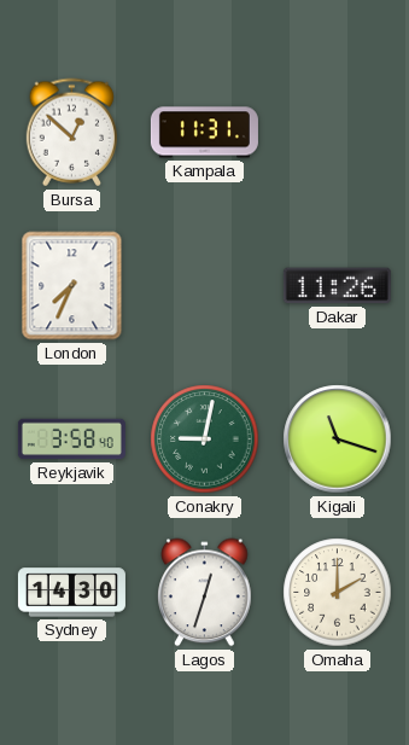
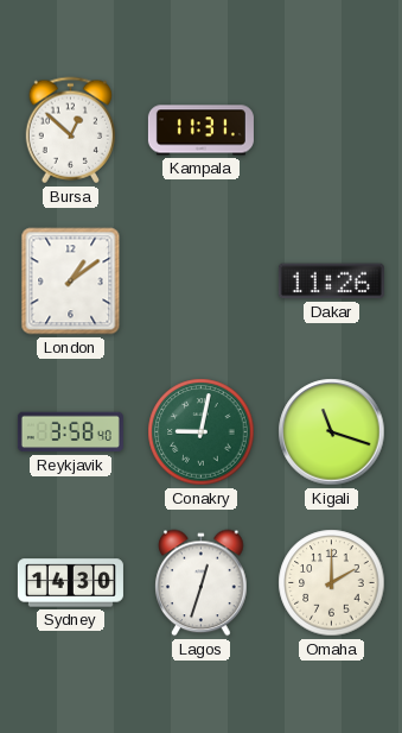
London: 7:34 -> 1:09
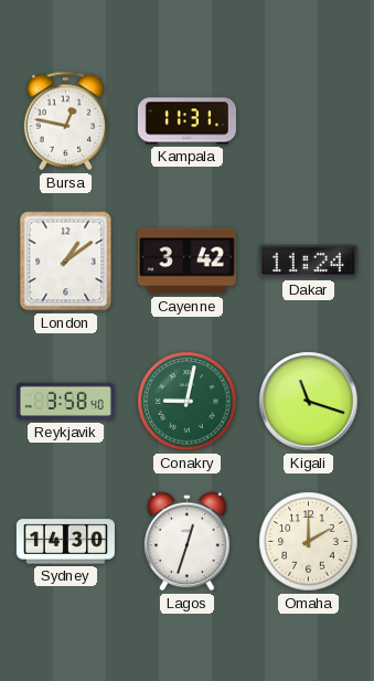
Bursa: 12:52 -> 12:47
Cayenne: none -> 3:42
Dakar: 11:26 -> 11:24
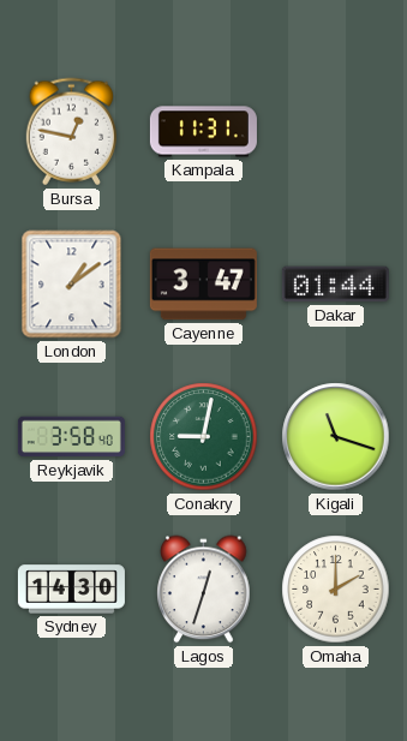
Cayenne: 3:42 -> 3:47
Dakar: 11:24 -> 01:44
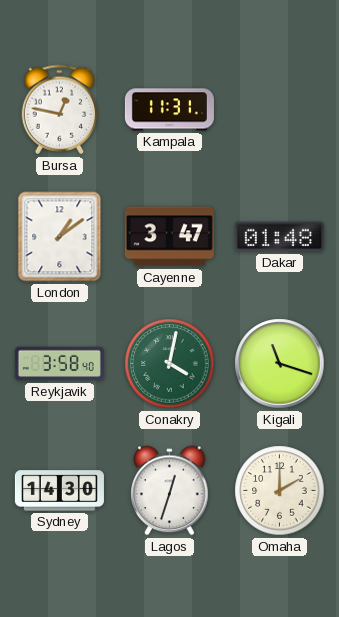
Dakar: 01:44 -> 01:48
Conakry: 9:02 -> 4:02
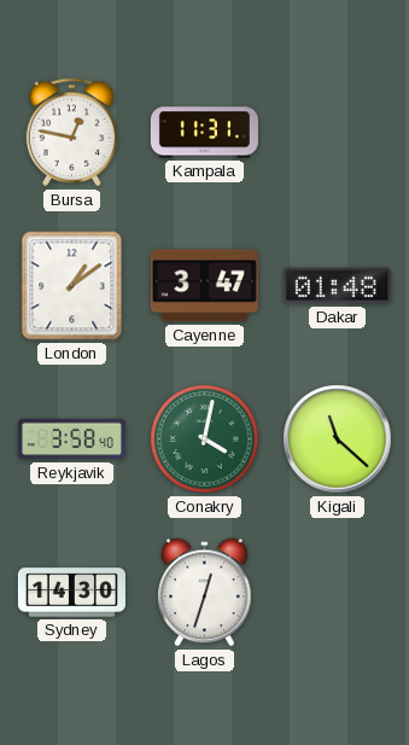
Kigali: 11:18 -> 11:22
Omaha: 2:00 -> none
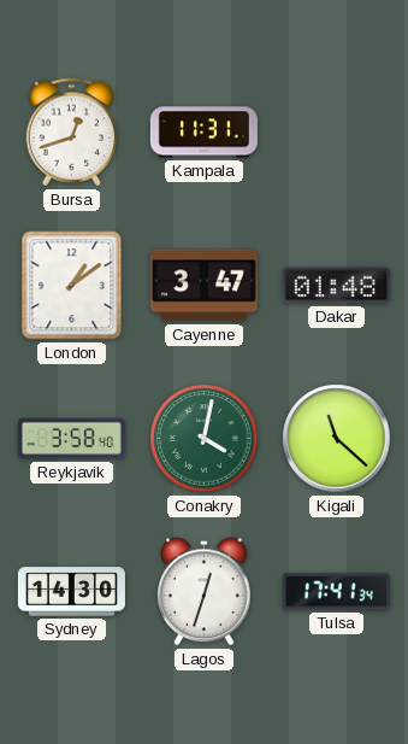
Bursa: 12:47 -> 12:42
Tulsa: none -> 17:41
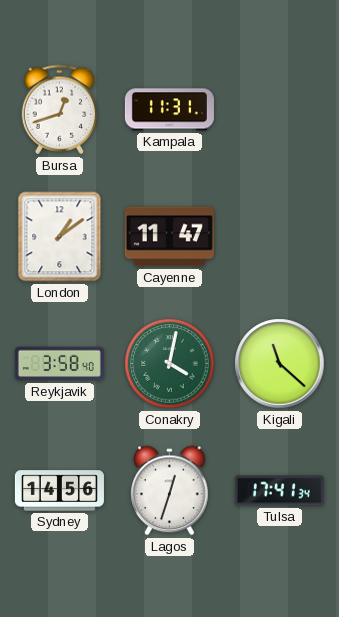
Cayenne: 3:47 -> 11:47
Dakar: 01:48 -> none
Sydney: 14:30 -> 14:56
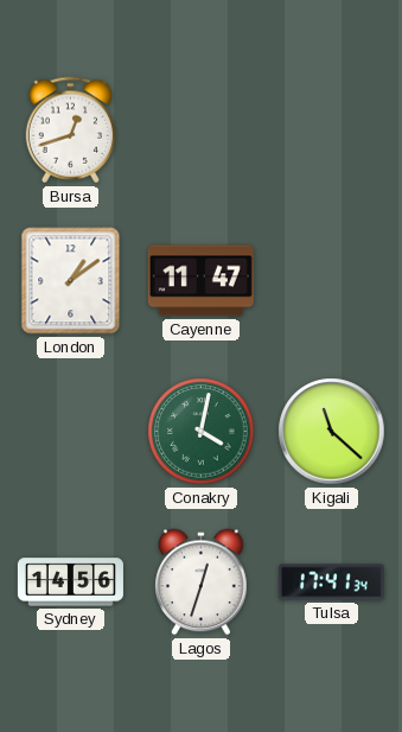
Kampala: 11:31 -> none
Reykjavik: 3:58 -> none
